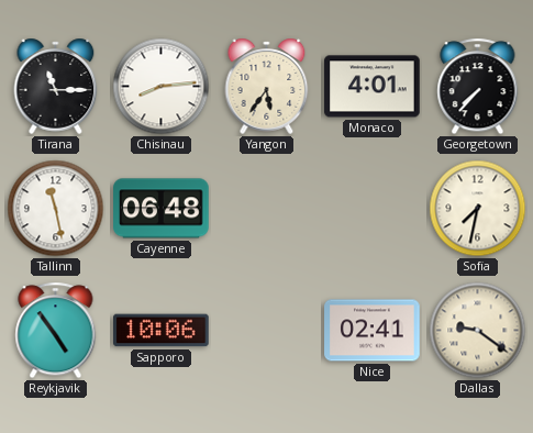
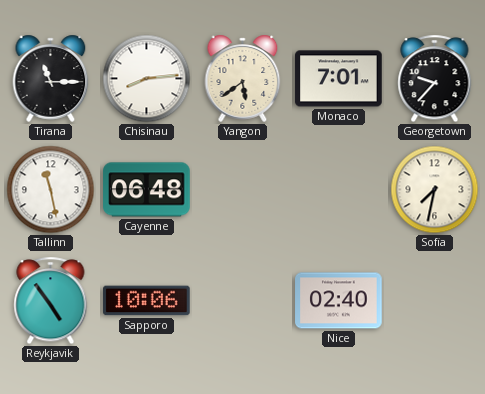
Yangon: 5:36 -> 5:39
Monaco: 4:01 -> 7:01
Georgetown: 7:37 -> 9:37
Nice: 02:41 -> 02:40
Dallas: 9:21 -> none
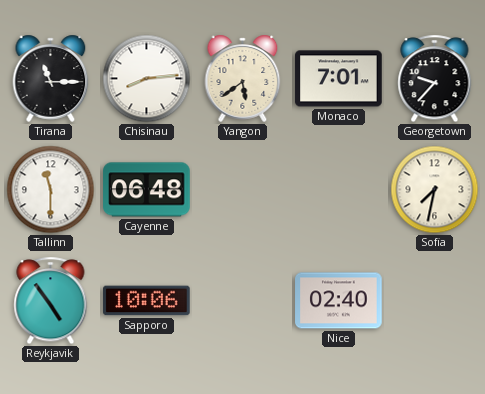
Tallinn: 11:28 -> 11:30
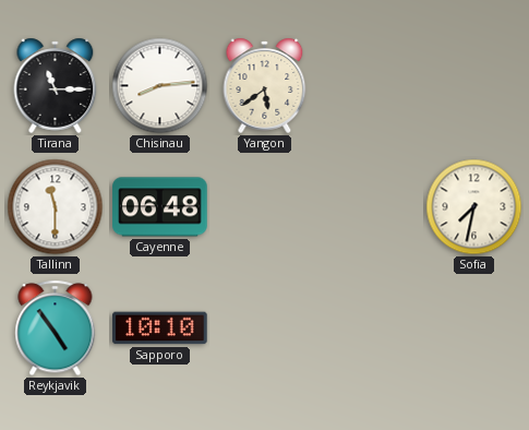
Monaco: 7:01 -> none
Georgetown: 9:37 -> none
Sapporo: 10:06 -> 10:10
Nice: 02:40 -> none
